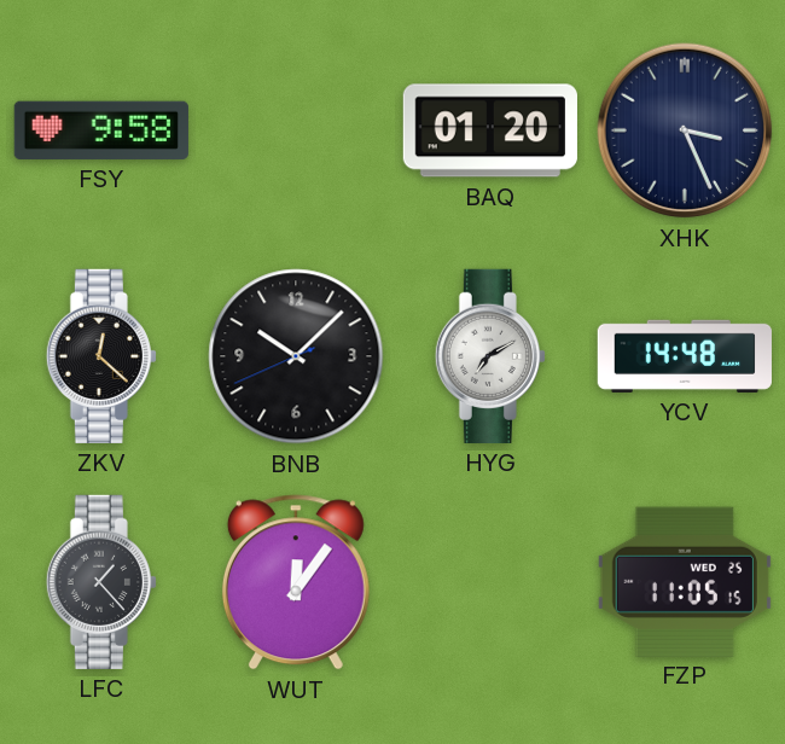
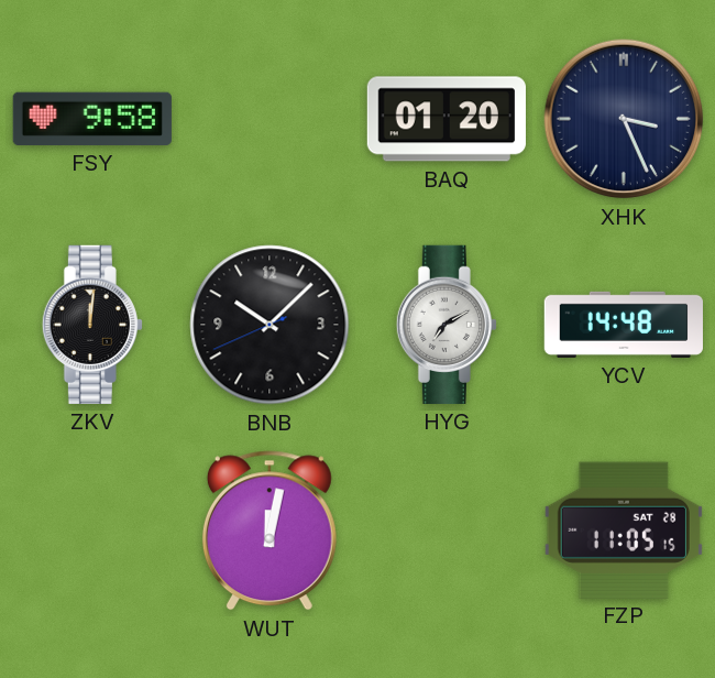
ZKV: 12:22 -> 12:01
LFC: 1:23 -> none
WUT: 12:06 -> 12:02
FZP date: WED 25 -> SAT 28
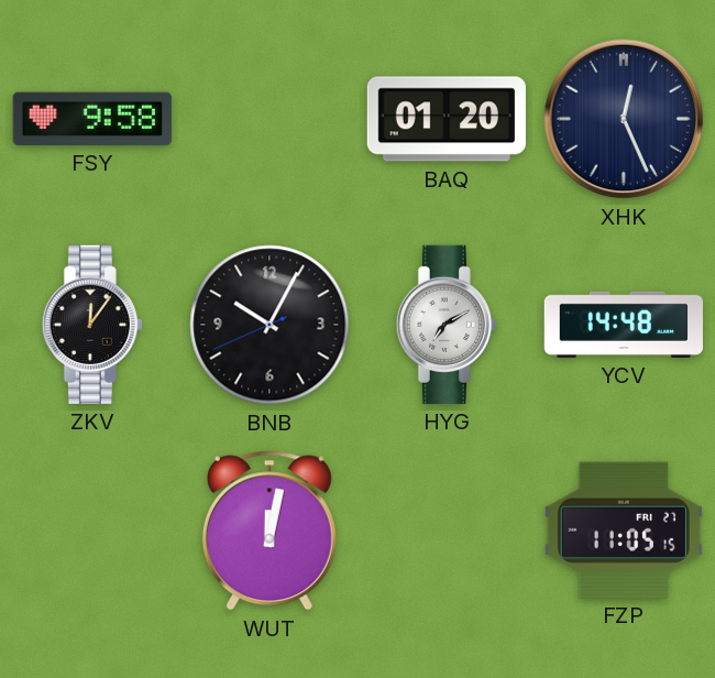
XHK: 3:26 -> 12:26
ZKV: 12:01 -> 12:06
BNB: 10:07 -> 10:04
FZP date: SAT 28 -> FRI 27
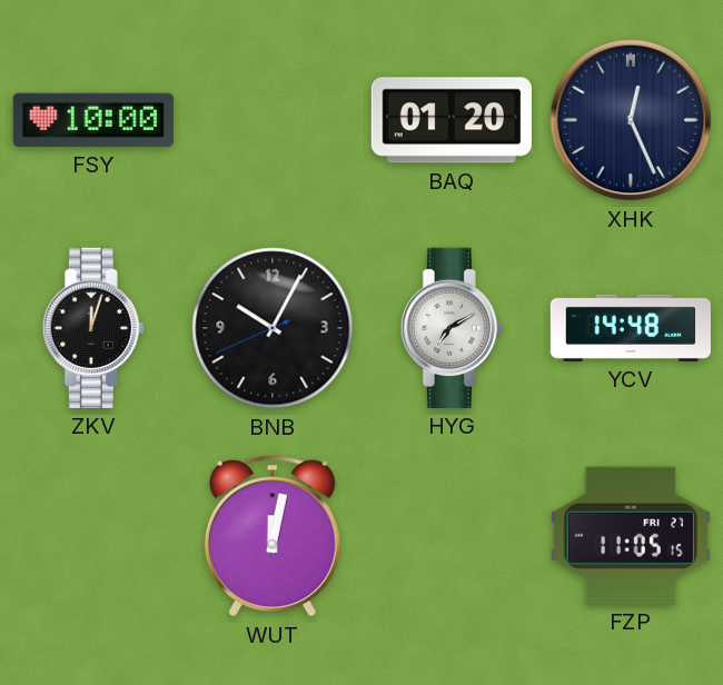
FSY: 9:58 -> 10:00
ZKV: 12:06 -> 12:03
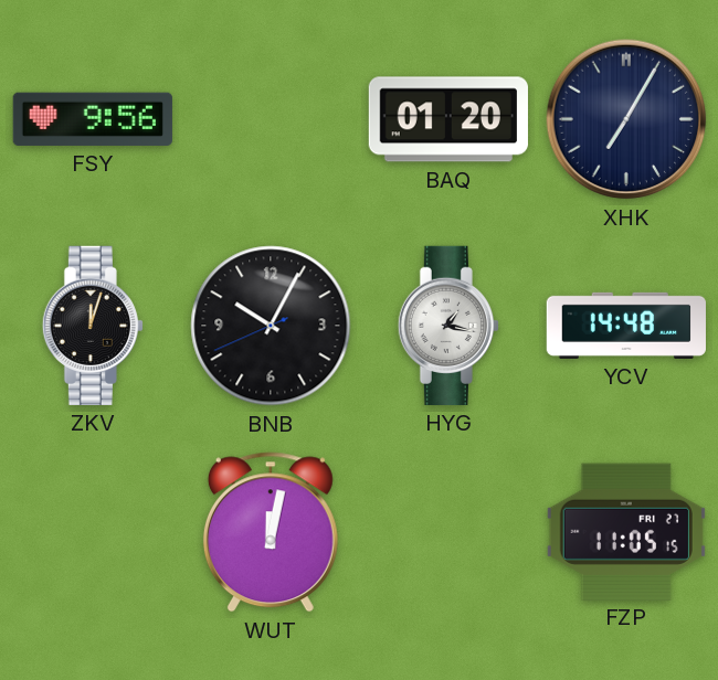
FSY: 10:00 -> 9:56
XHK: 12:26 -> 7:05
HYG: 7:10 -> 1:17
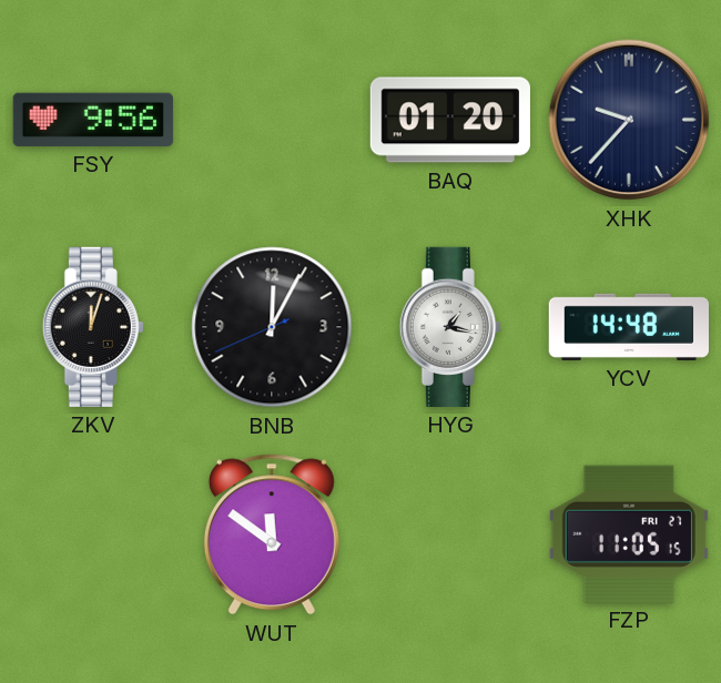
XHK: 7:05 -> 9:37
BNB: 10:04 -> 12:04
WUT: 12:02 -> 11:51
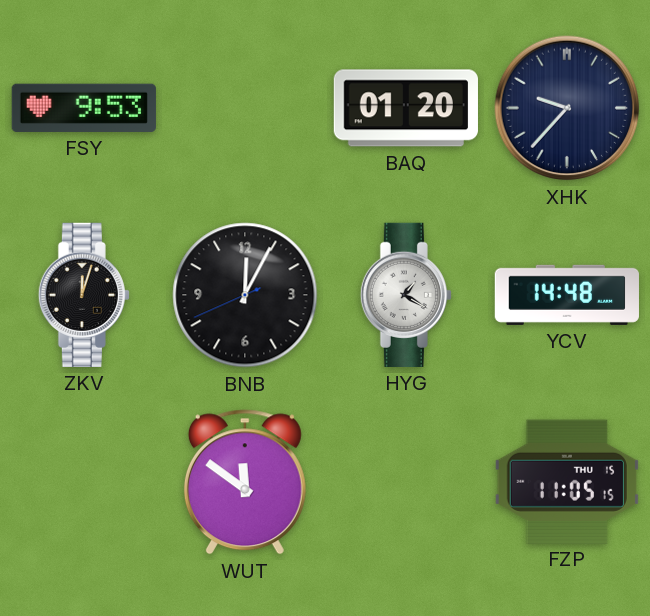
FSY: 9:56 -> 9:53
HYG: 1:17 -> 1:20
FZP date: FRI 27 -> THU 15
